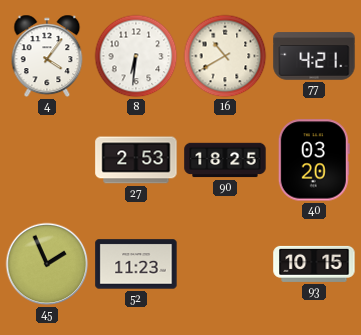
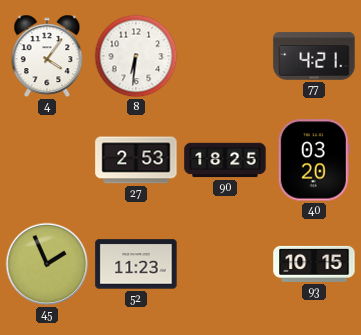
16: 10:40 -> none
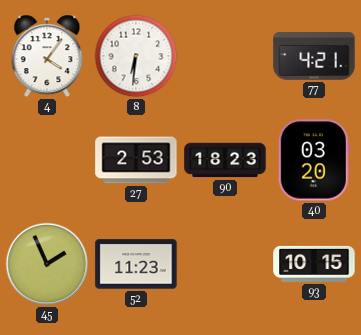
90: 18:25 -> 18:23
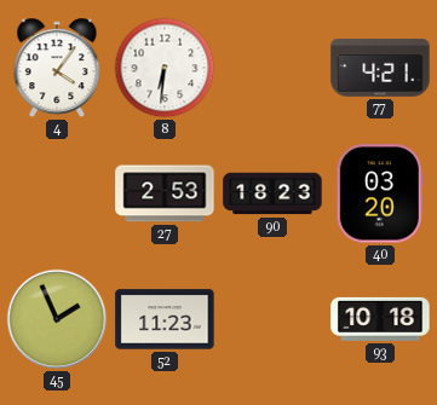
93: 10:15 -> 10:18
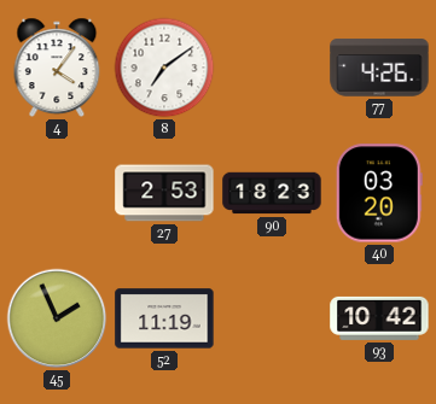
8: 6:31 -> 7:09
77: 4:21 -> 4:26
52: 11:23 -> 11:19
93: 10:18 -> 10:42
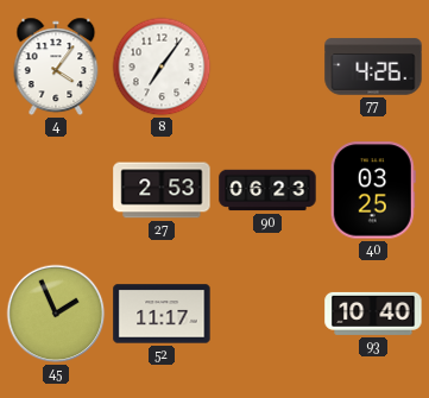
8: 7:09 -> 7:06
90: 18:23 -> 06:23
40: 03:20 -> 03:25
52: 11:19 -> 11:17
93: 10:42 -> 10:40
